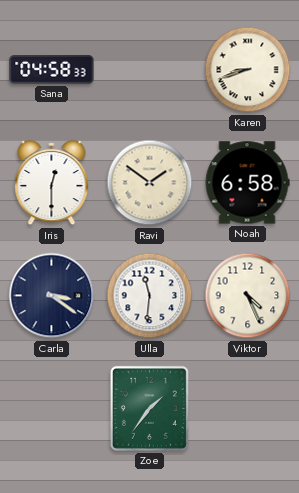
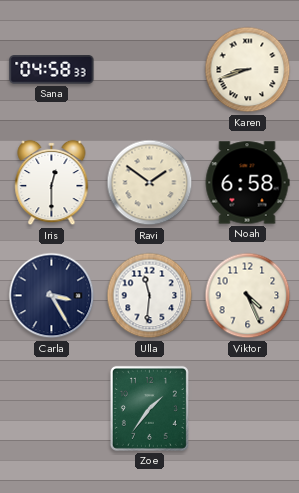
Carla: 3:21 -> 3:25
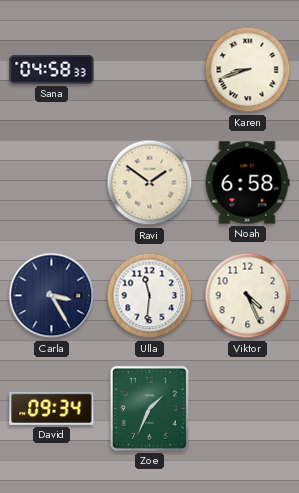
Iris: 12:30 -> none
David: none -> 09:34
Zoe: 1:36 -> 1:34
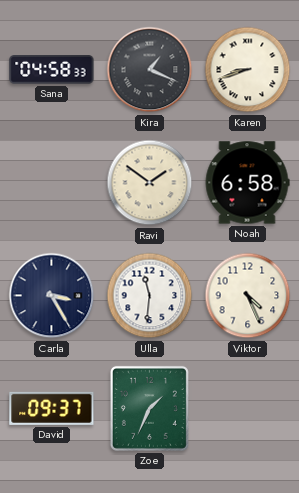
Kira: none -> 1:19
David: 09:34 -> 09:37
